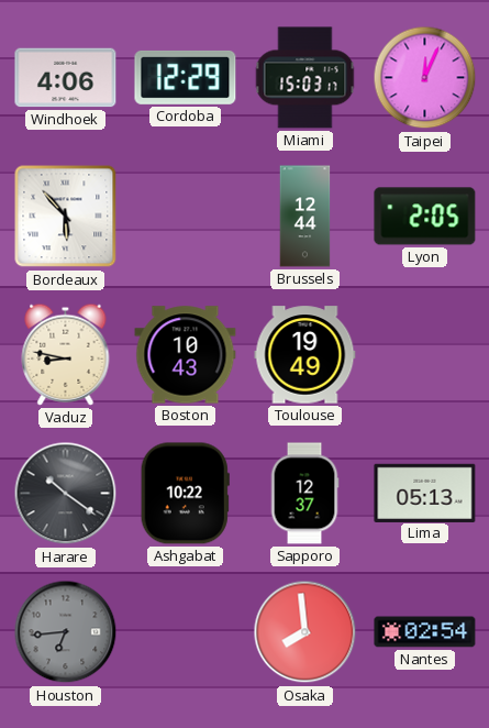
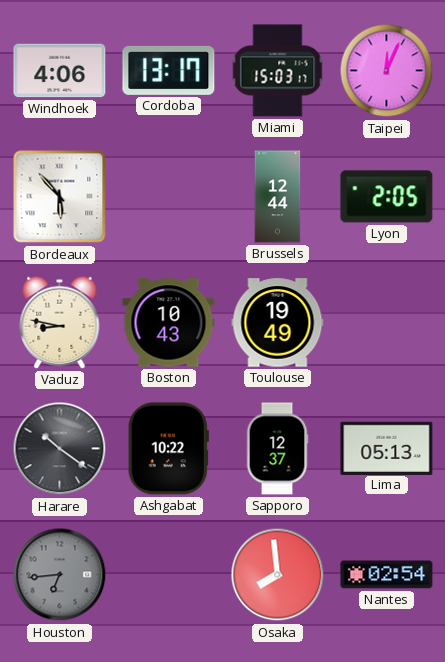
Cordoba: 12:29 -> 13:17
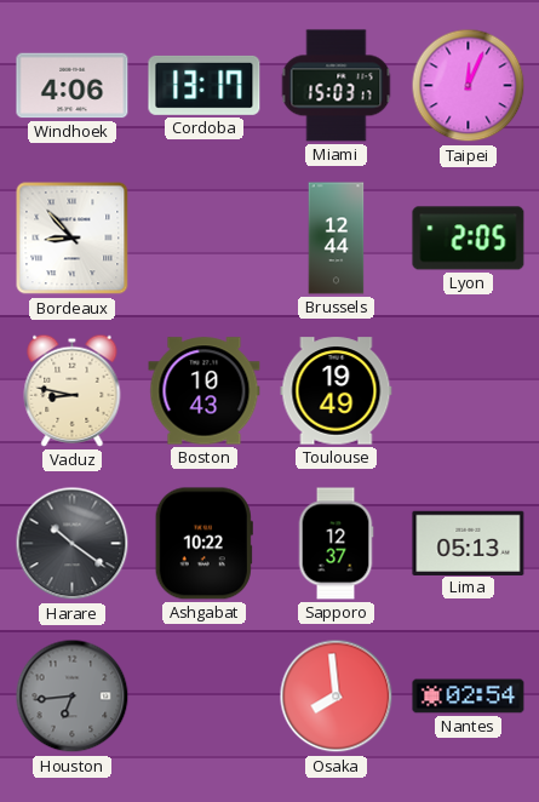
Bordeaux: 5:53 -> 8:53
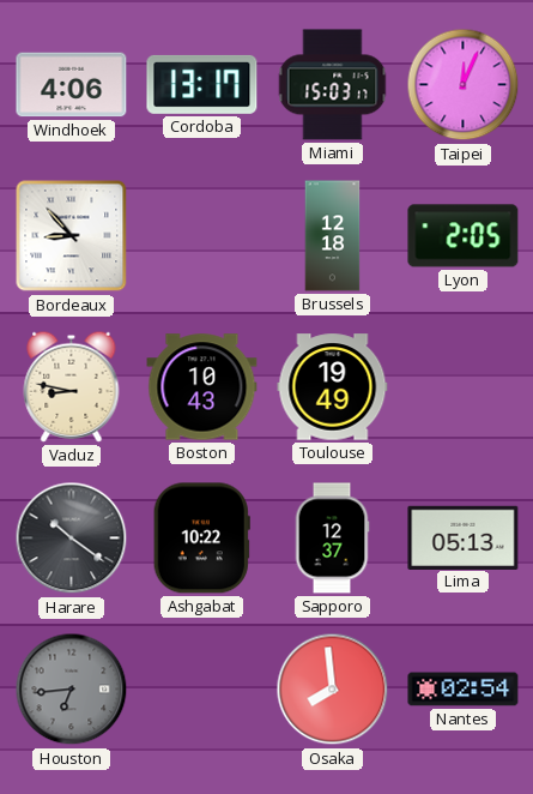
Brussels: 12:44 -> 12:18
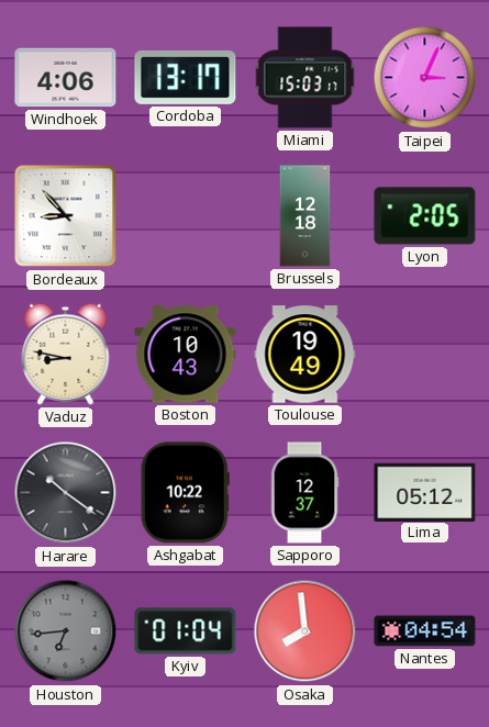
Taipei: 12:04 -> 3:04
Lima: 05:13 -> 05:12
Kyiv: none -> 01:04
Nantes: 02:54 -> 04:54
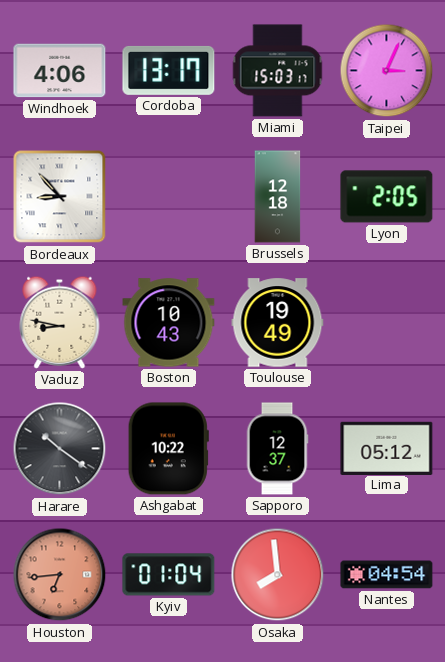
Houston dial: grey -> salmon
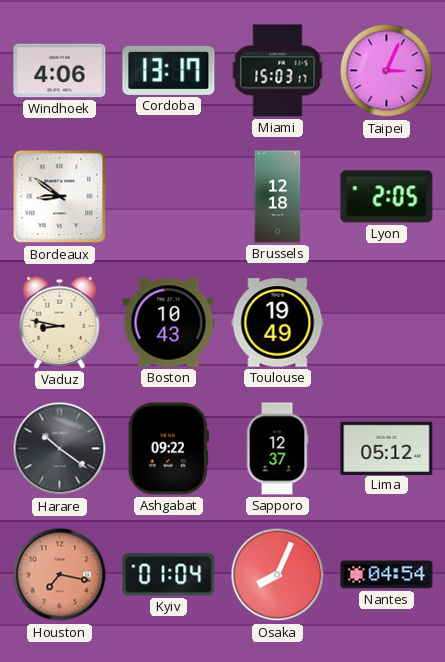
Bordeaux: 8:53 -> 8:51
Ashgabat: 10:22 -> 09:22
Houston: 6:44 -> 7:17
Osaka: 7:59 -> 8:04
